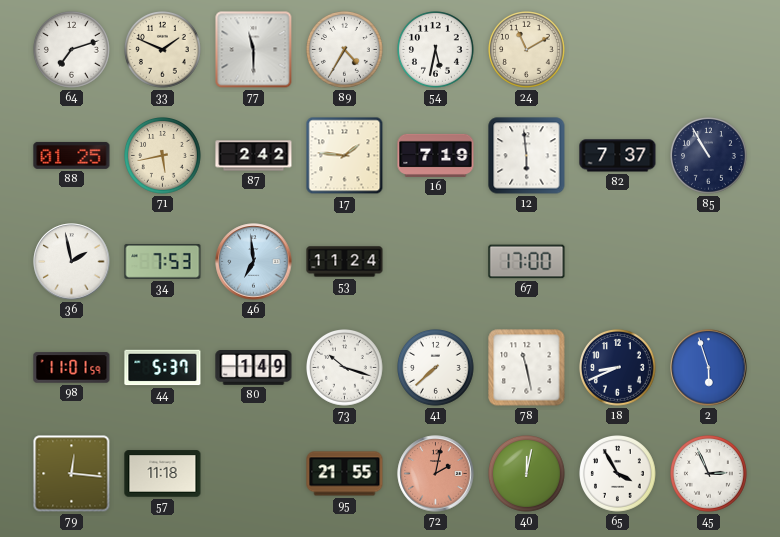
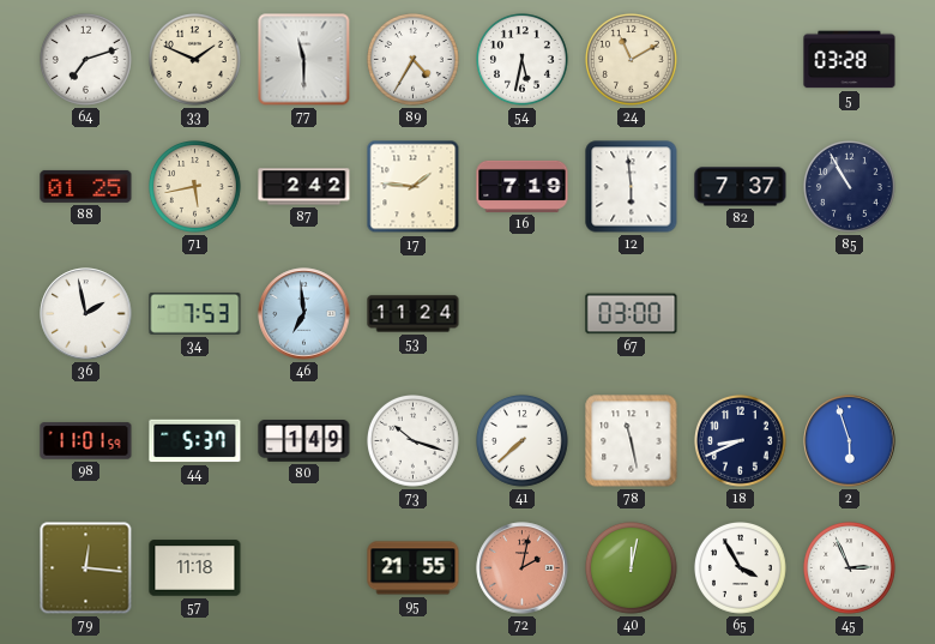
5: none -> 03:28
67: 17:00 -> 03:00
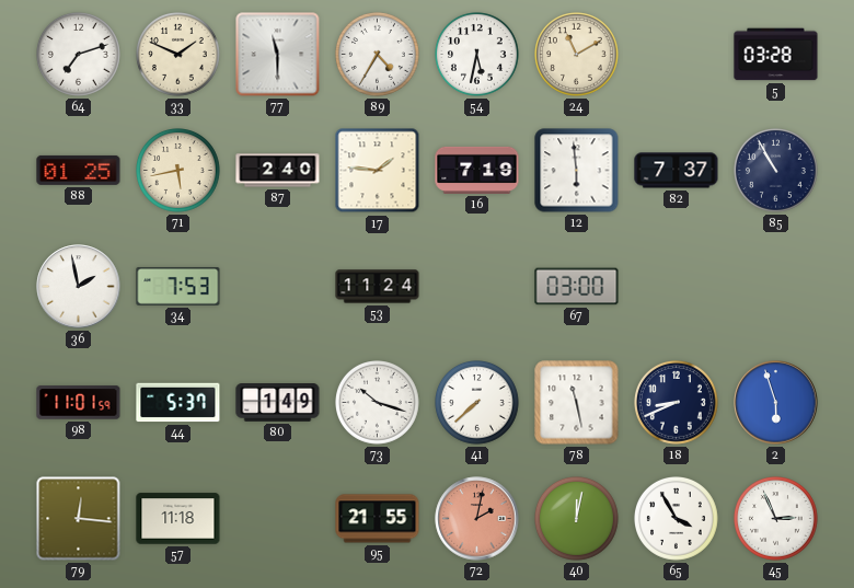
87: 2:42 -> 2:40
46: 6:59 -> none
